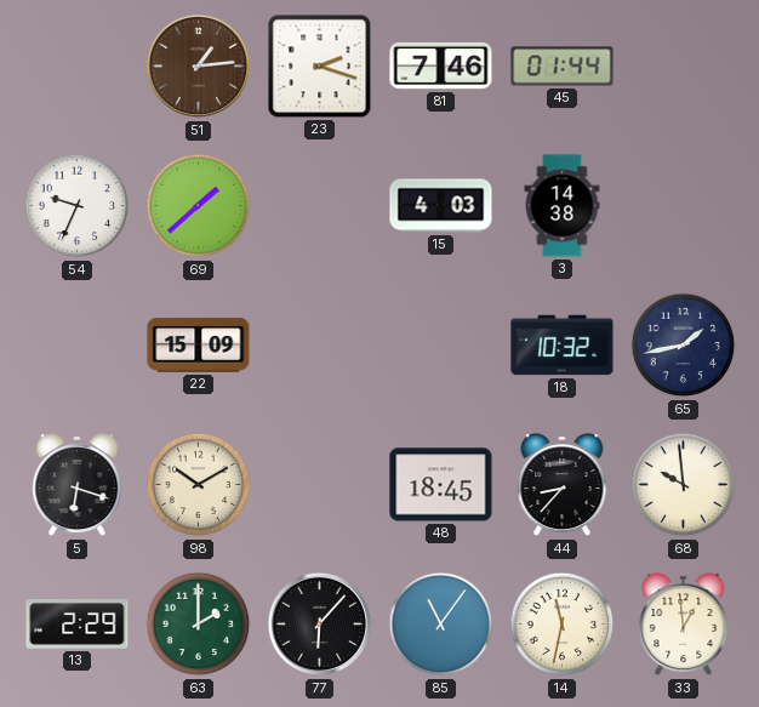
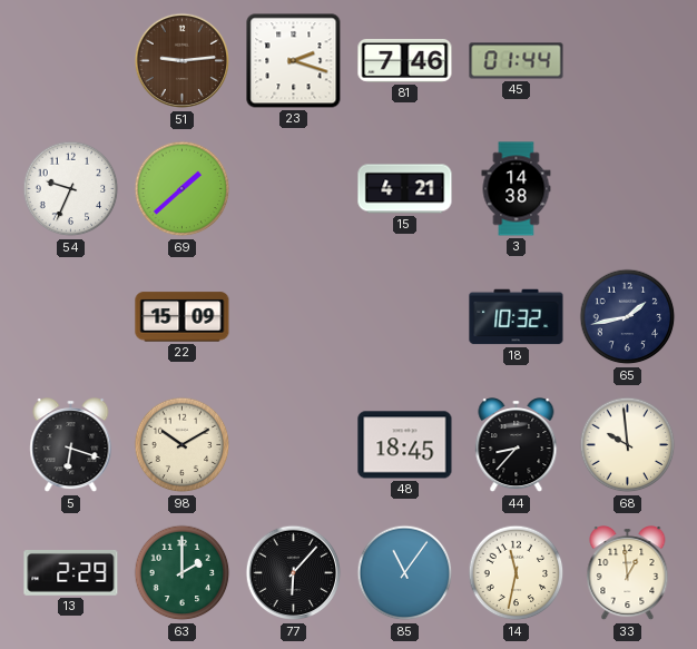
51: 1:14 -> 9:14
15: 4:03 -> 4:21
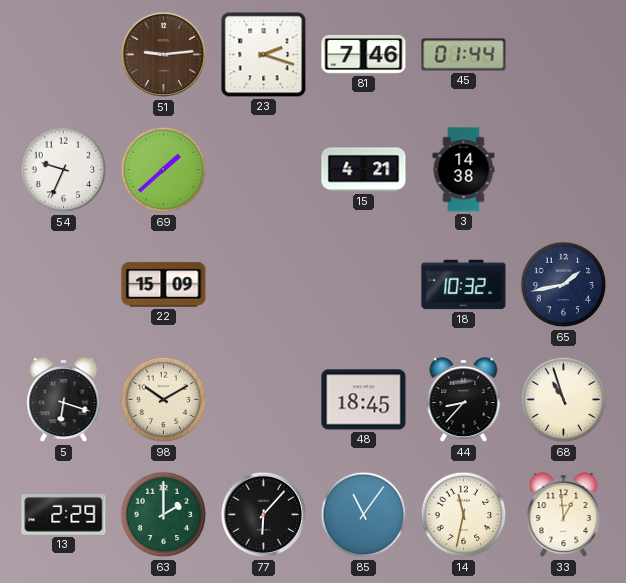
68: 9:59 -> 10:57
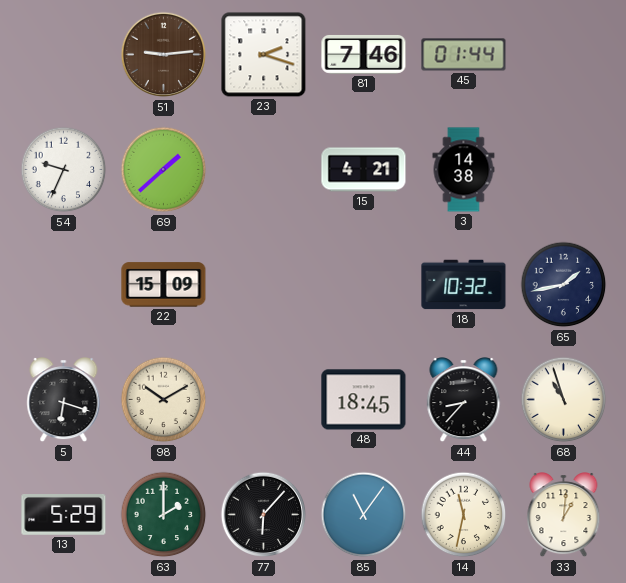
13: 2:29 -> 5:29
33: 12:59 -> 1:01
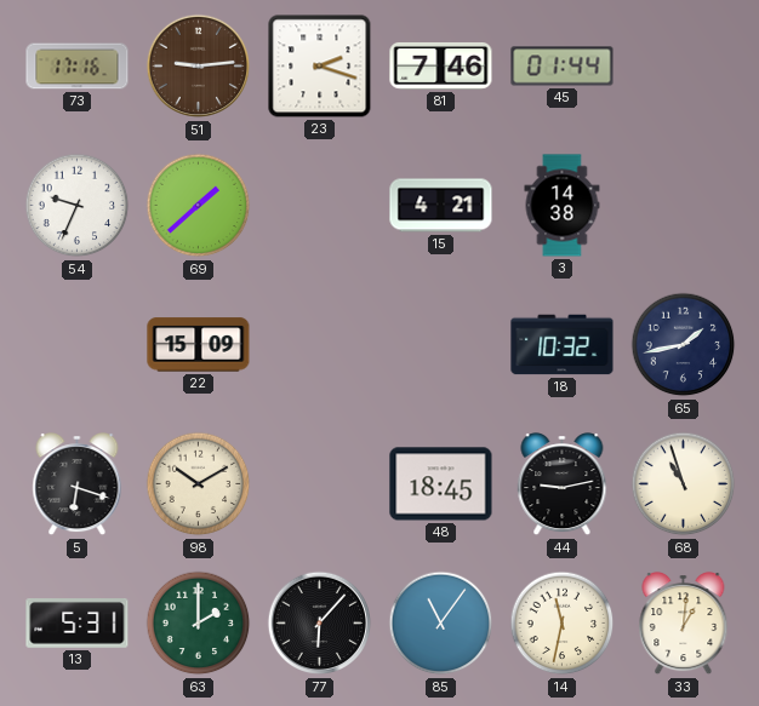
73: none -> 17:16
44: 8:37 -> 9:13
13: 5:29 -> 5:31
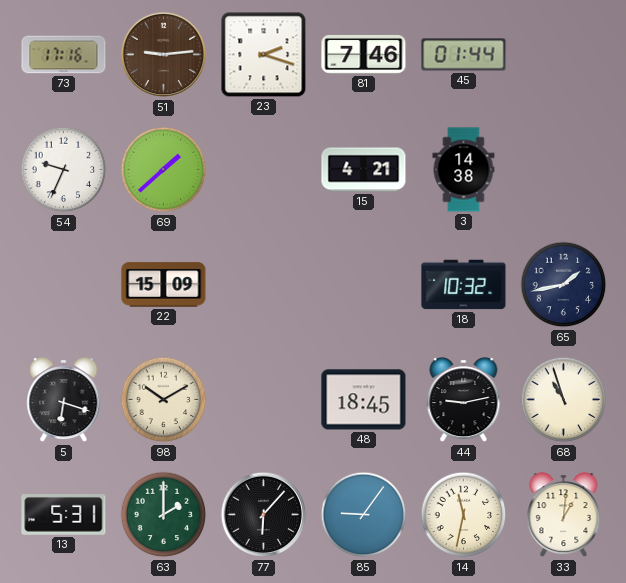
85: 11:06 -> 9:06
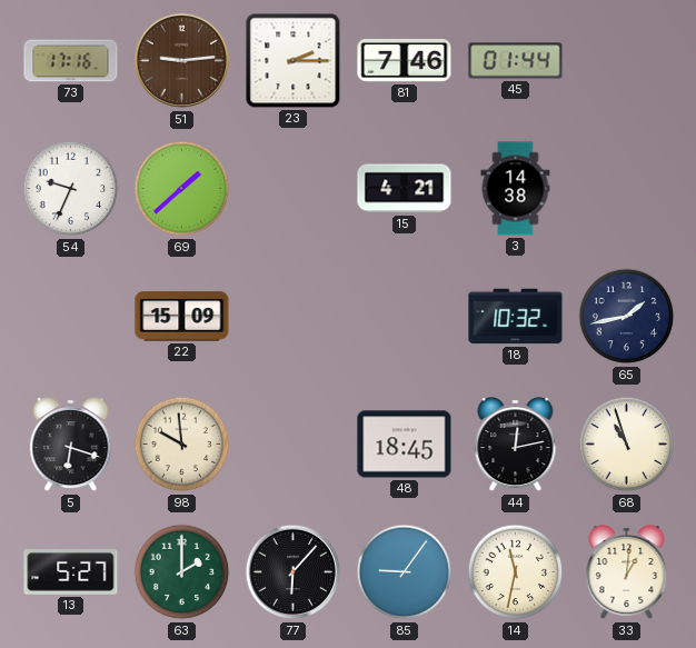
23: 2:18 -> 2:15
98: 10:10 -> 9:59
44: 9:13 -> 12:13
13: 5:31 -> 5:27
